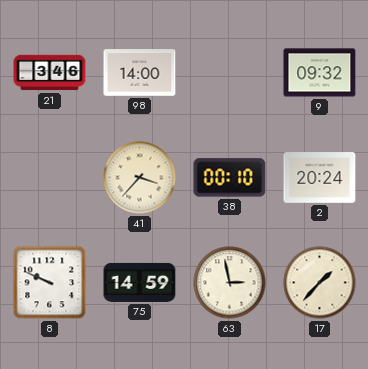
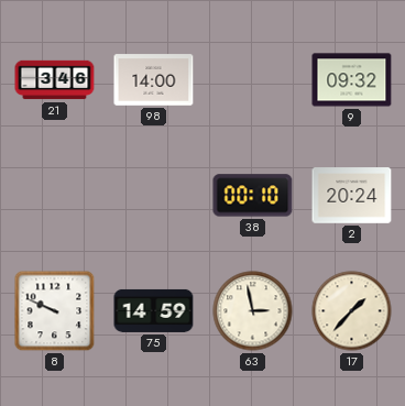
41: 3:37 -> none
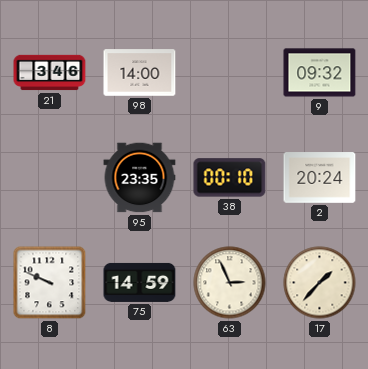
95: none -> 23:35
63: 2:58 -> 2:56
